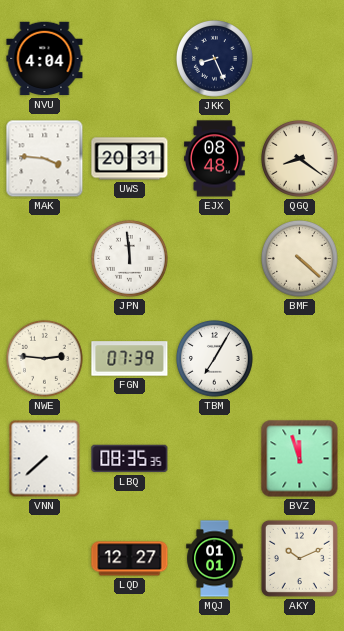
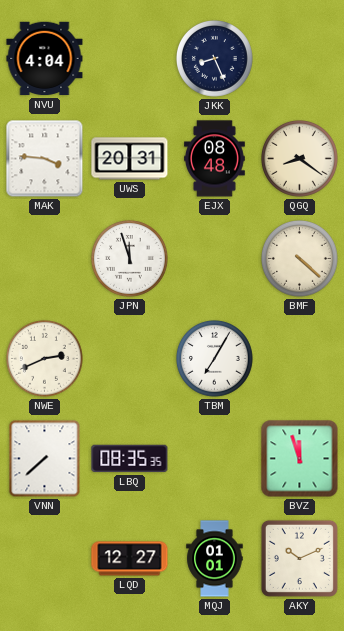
JPN: 11:59 -> 11:57
NWE: 2:46 -> 2:41
FGN: 07:39 -> none
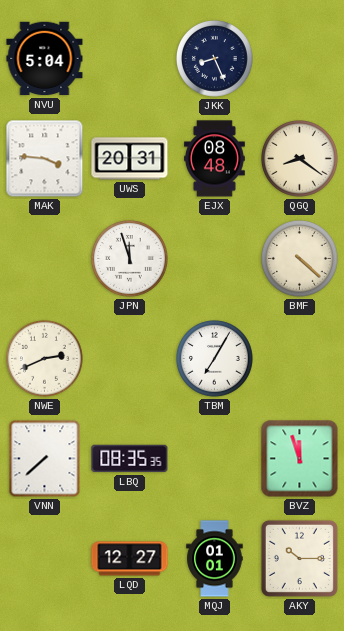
NVU: 4:04 -> 5:04
AKY: 10:11 -> 10:15
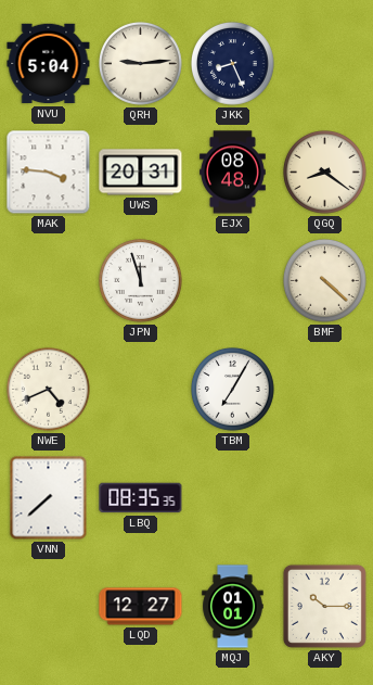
QRH: none -> 9:14
NWE: 2:41 -> 4:41
BVZ: 11:57 -> none
